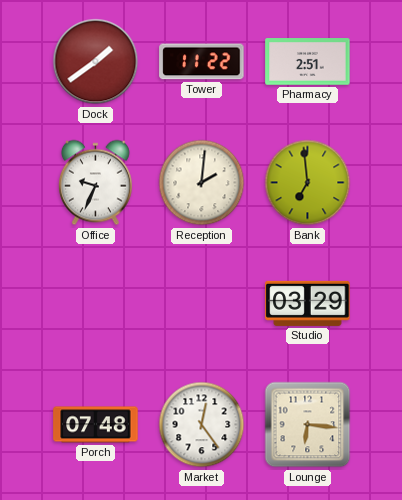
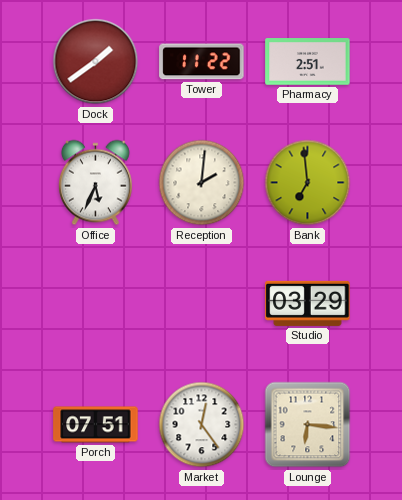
Office: 9:34 -> 5:34
Porch: 07:48 -> 07:51
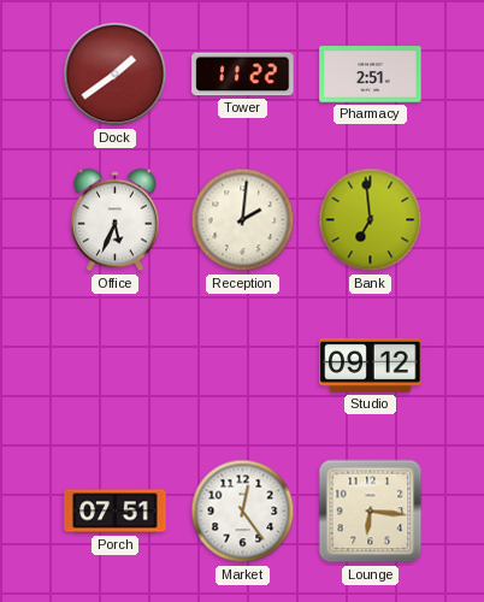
Studio: 03:29 -> 09:12
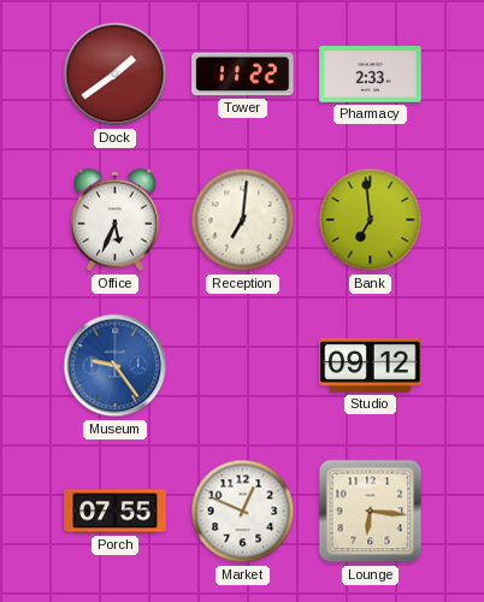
Pharmacy: 2:51 -> 2:33
Reception: 2:01 -> 7:01
Museum: none -> 9:24
Porch: 07:51 -> 07:55
Market: 12:24 -> 12:49
